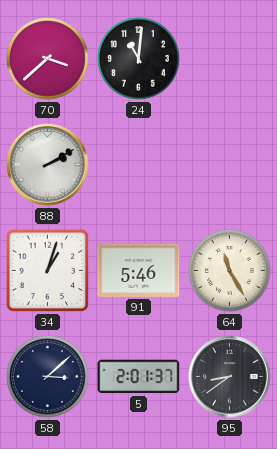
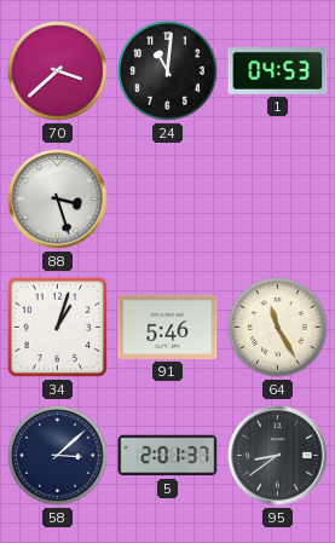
1: none -> 04:53
88: 2:10 -> 3:27
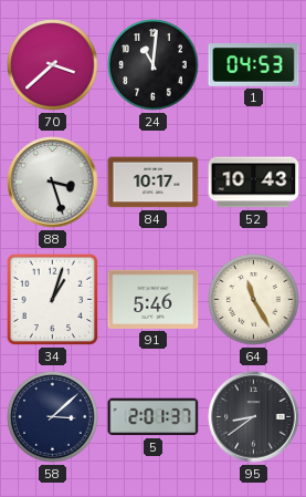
84: none -> 10:17
52: none -> 10:43
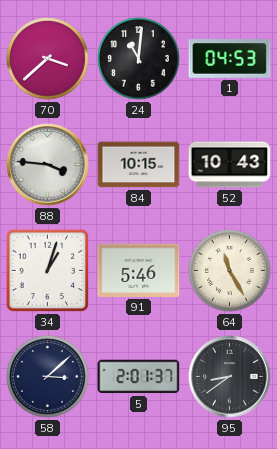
88: 3:27 -> 3:46
84: 10:17 -> 10:15
